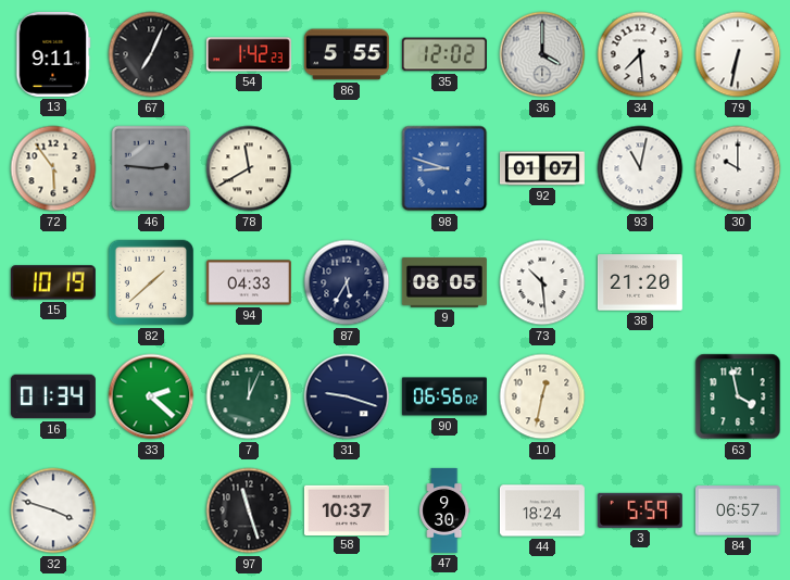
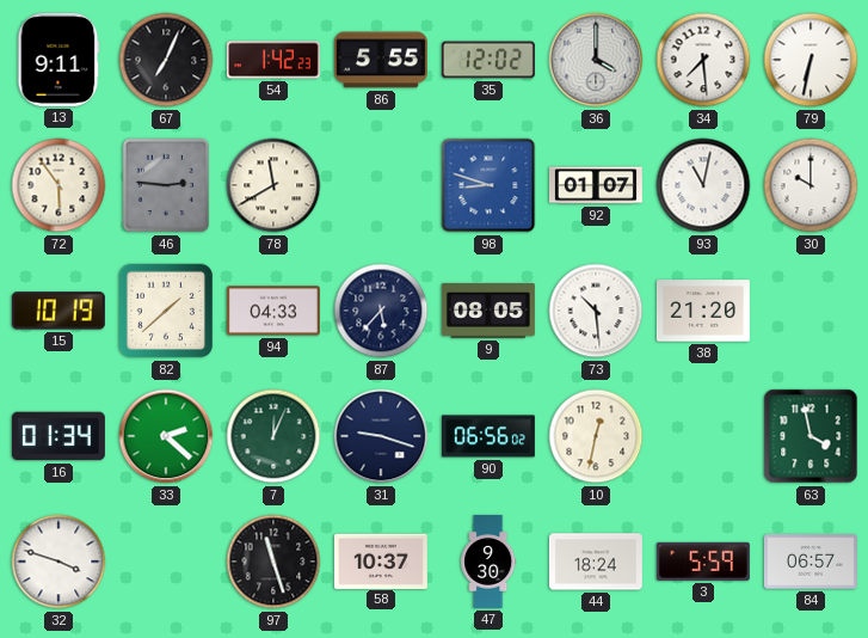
87: 5:35 -> 5:37
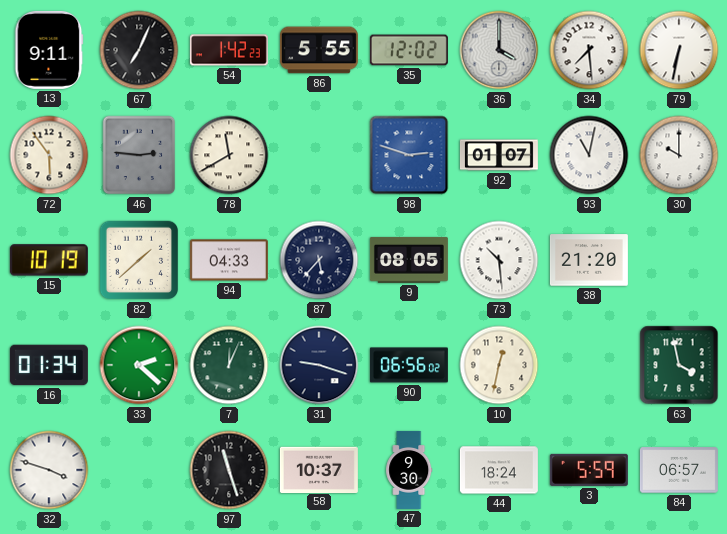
98: 8:48 -> 2:48
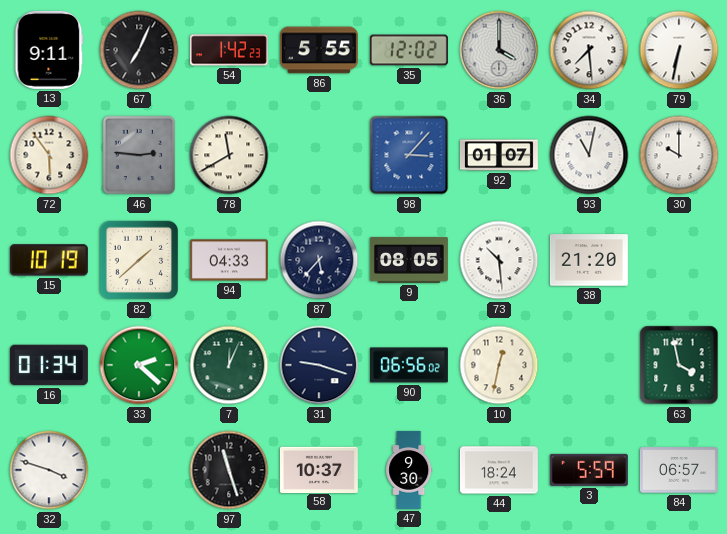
98: 2:48 -> 3:07
